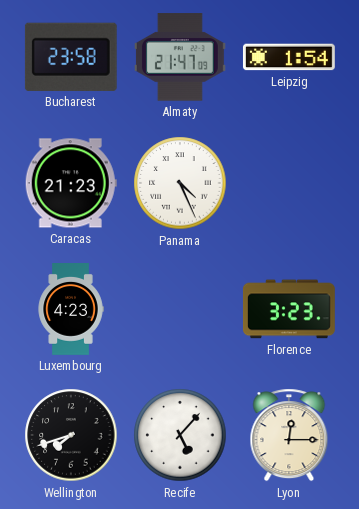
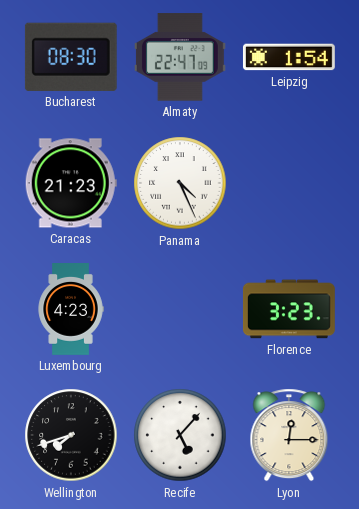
Bucharest: 23:58 -> 08:30
Almaty: 21:47 -> 22:47
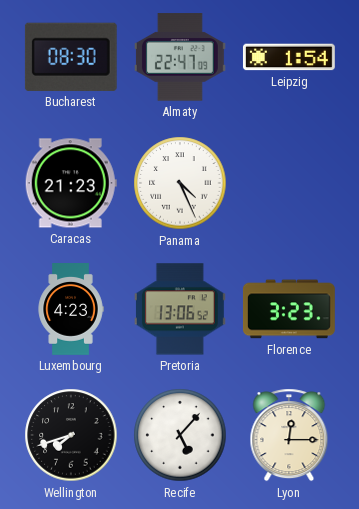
Pretoria: none -> 13:06
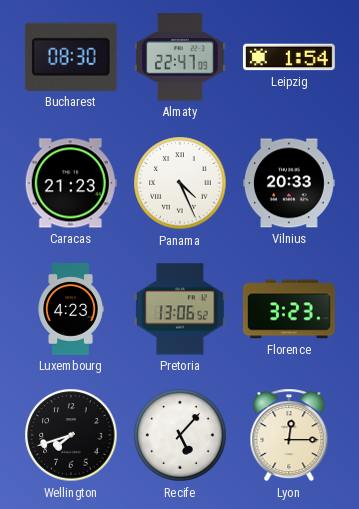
Vilnius: none -> 20:33
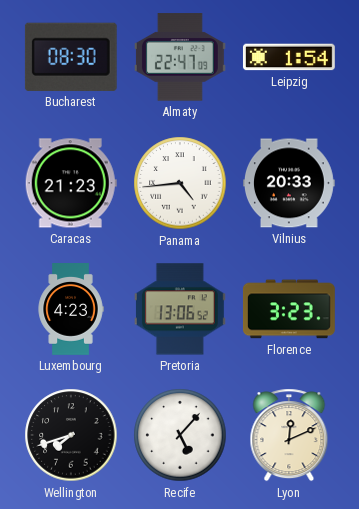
Panama: 4:26 -> 4:44
Lyon: 12:15 -> 12:11
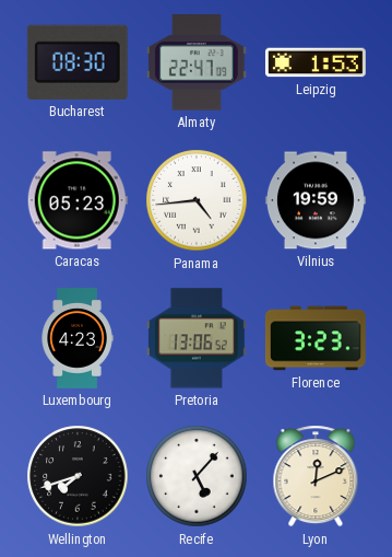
Leipzig: 1:54 -> 1:53
Caracas: 21:23 -> 05:23
Vilnius: 20:33 -> 19:59
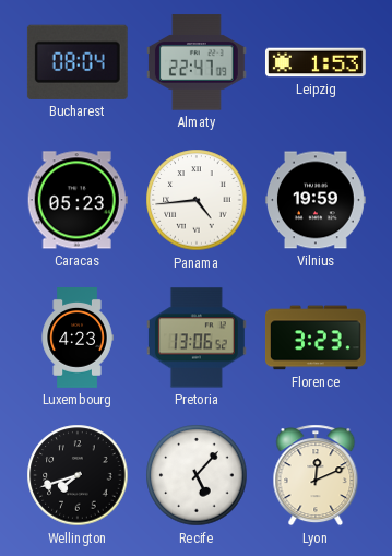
Bucharest: 08:30 -> 08:04
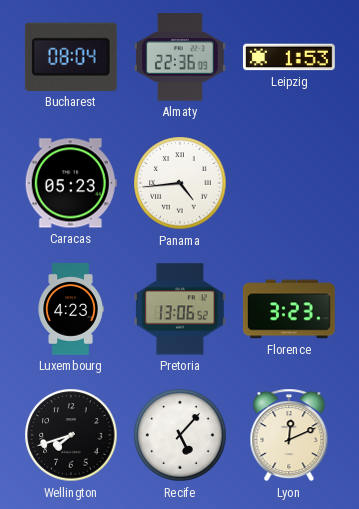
Almaty: 22:47 -> 22:36
Vilnius: 19:59 -> none
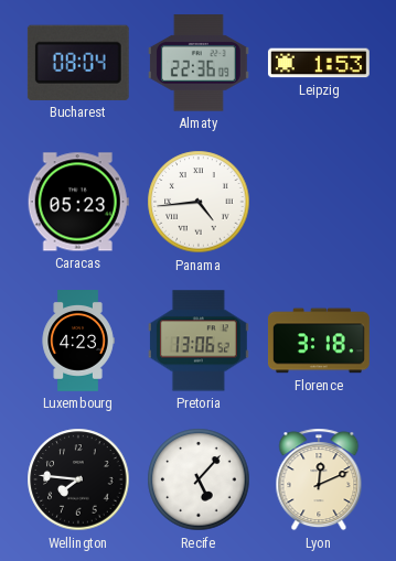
Florence: 3:23 -> 3:18
Wellington: 7:42 -> 7:46
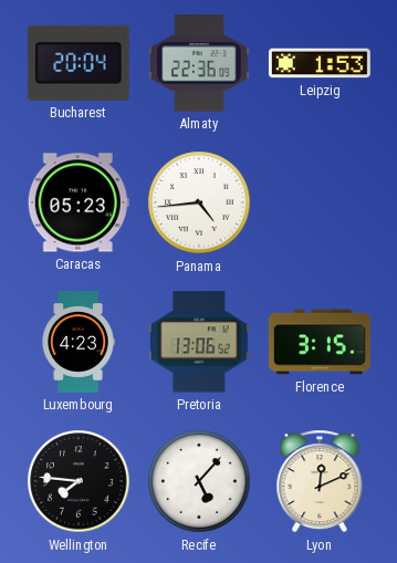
Bucharest: 08:04 -> 20:04
Florence: 3:18 -> 3:15
